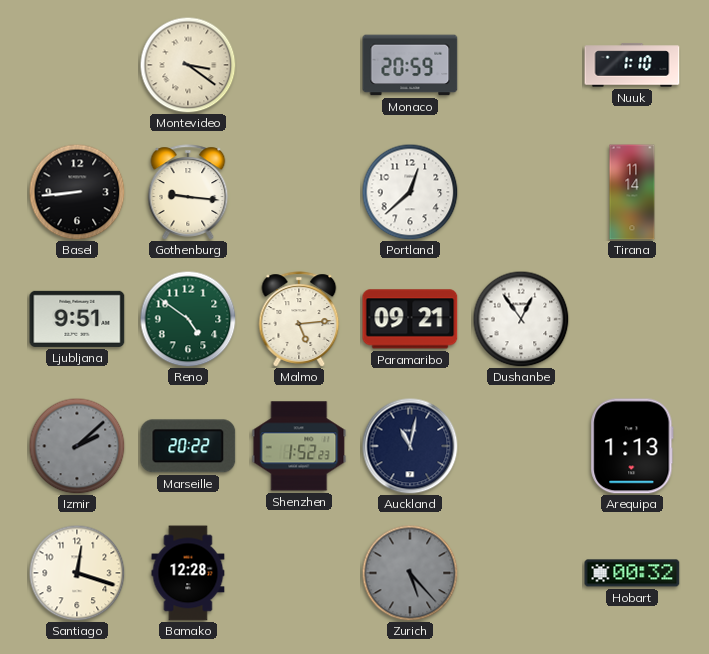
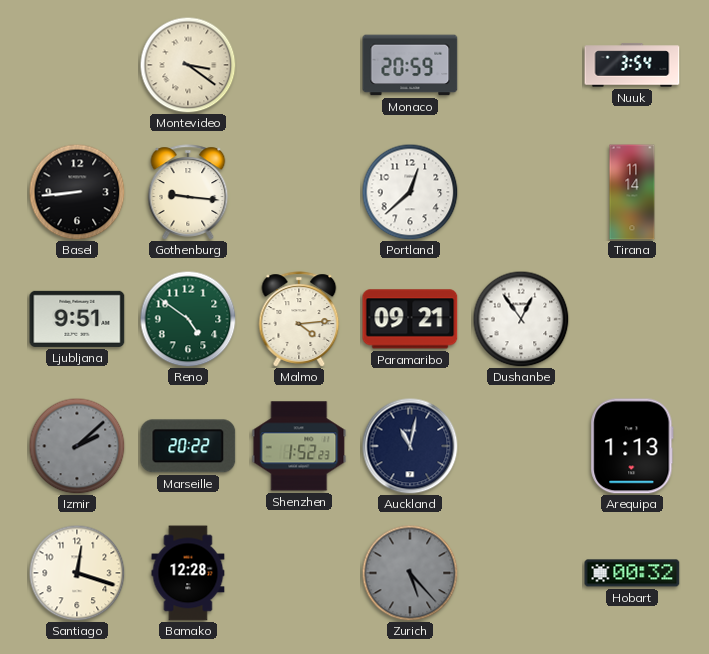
Nuuk: 1:10 -> 3:54
Malmo: 5:14 -> 4:14
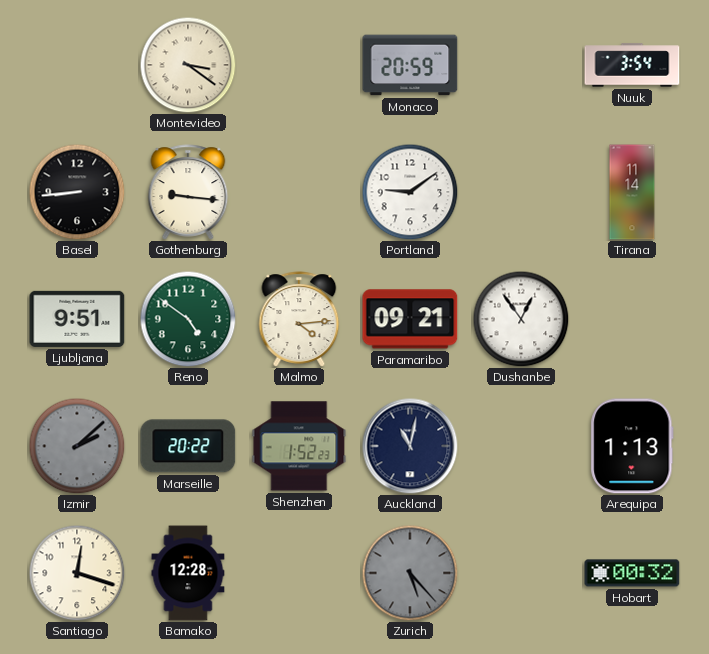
Portland: 12:38 -> 9:09
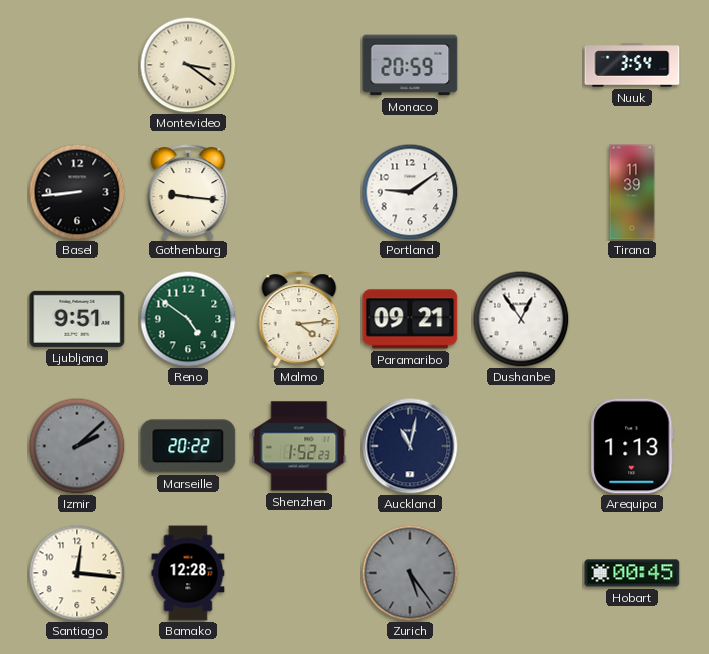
Tirana: 11:14 -> 11:39
Santiago: 12:18 -> 12:16
Zurich: 5:23 -> 5:24
Hobart: 00:32 -> 00:45
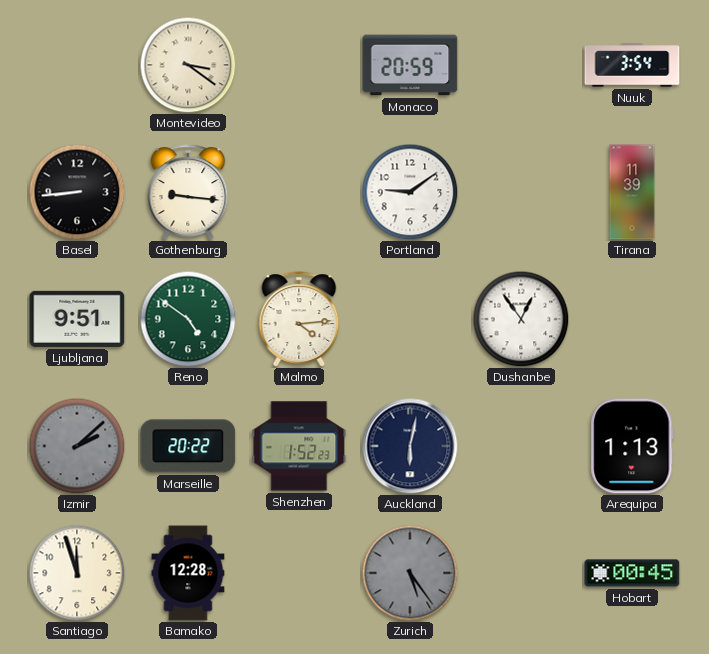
Paramaribo: 09:21 -> none
Auckland: 11:02 -> 6:02
Santiago: 12:16 -> 11:57
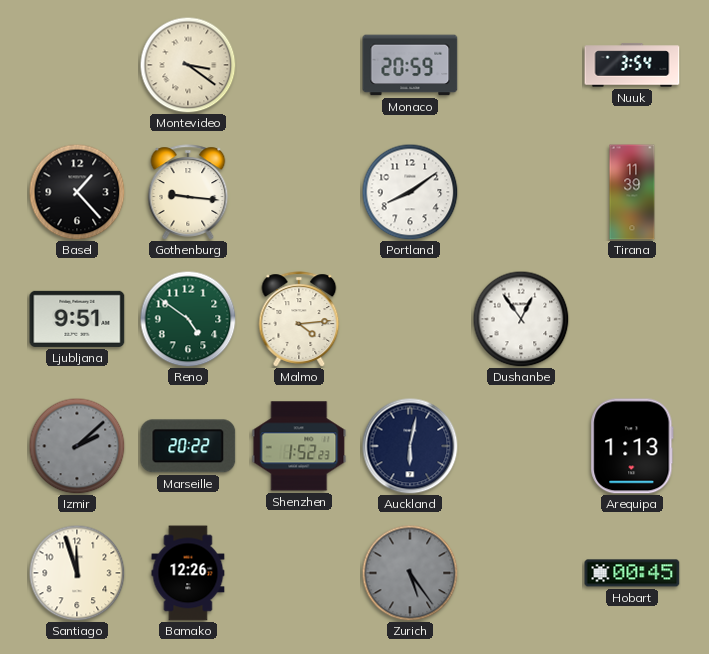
Basel: 8:44 -> 1:23
Portland: 9:09 -> 8:09
Bamako: 12:28 -> 12:26
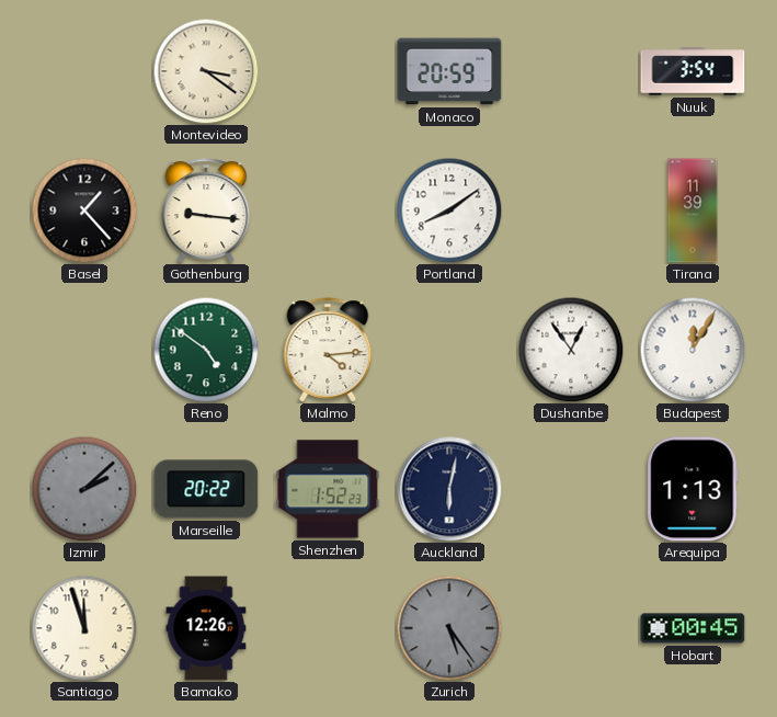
Ljubljana: 9:51 -> none
Budapest: none -> 12:05
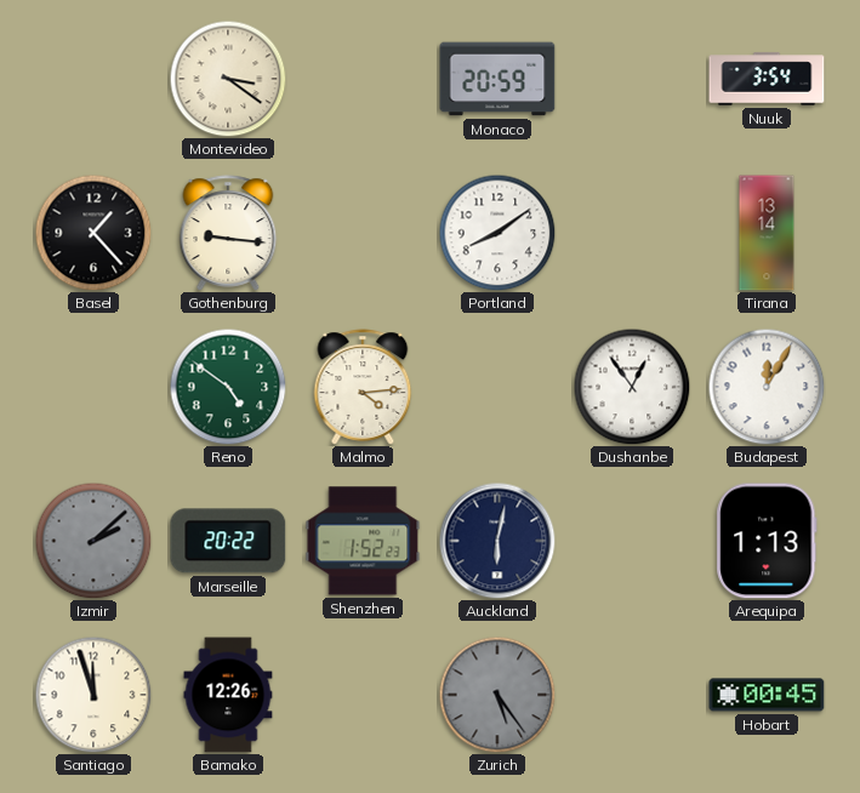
Tirana: 11:39 -> 13:14
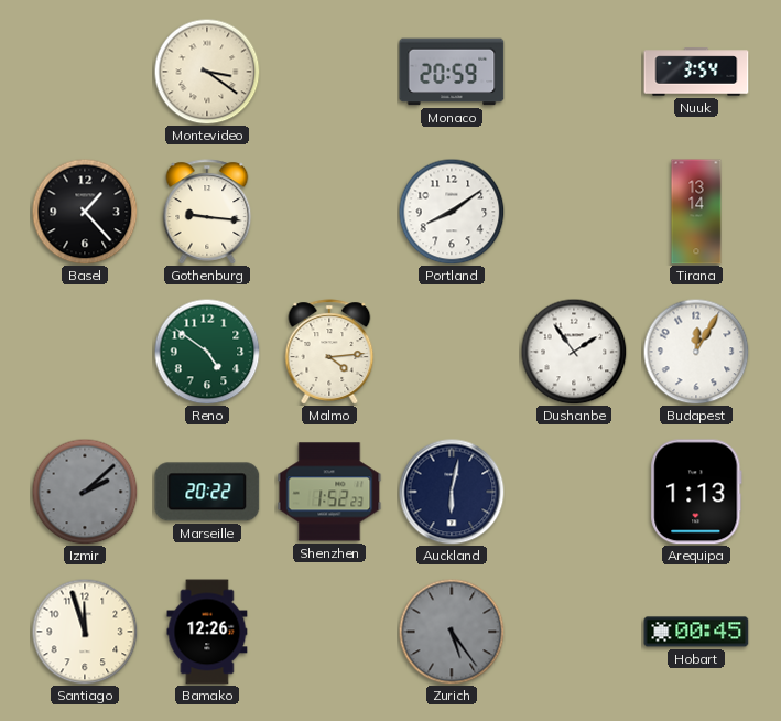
Dushanbe: 12:54 -> 1:54
